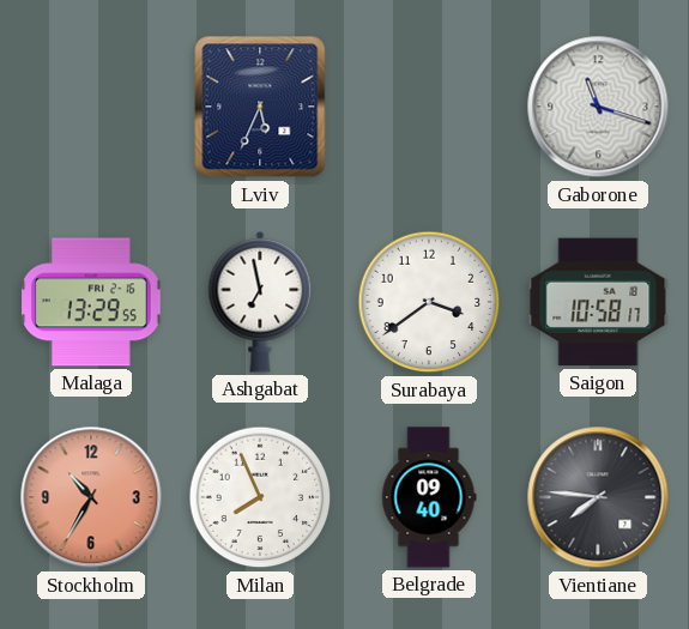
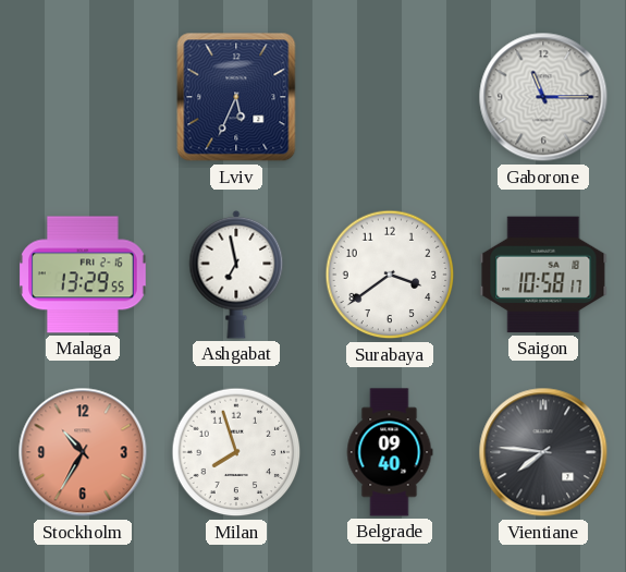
Gaborone: 11:18 -> 11:15
Milan: 7:56 -> 7:57
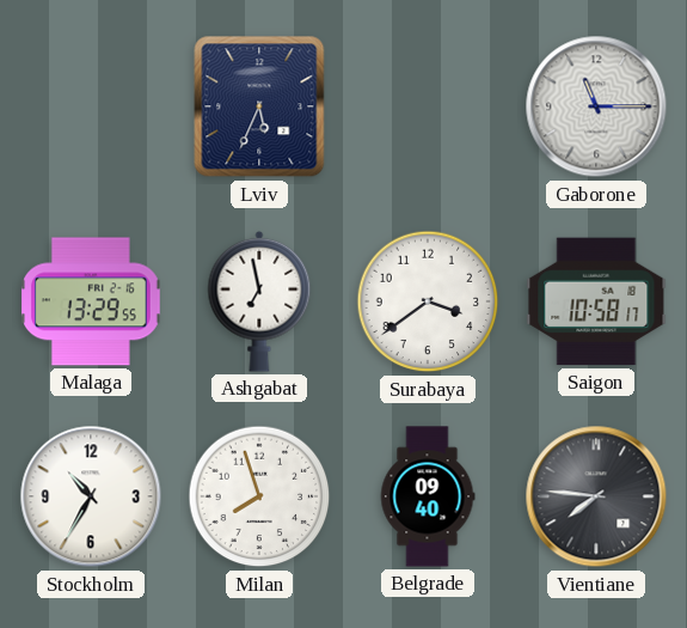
Stockholm dial: salmon -> white
